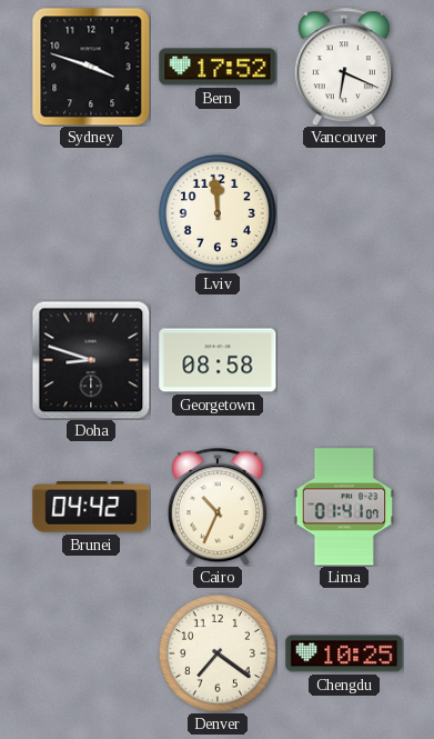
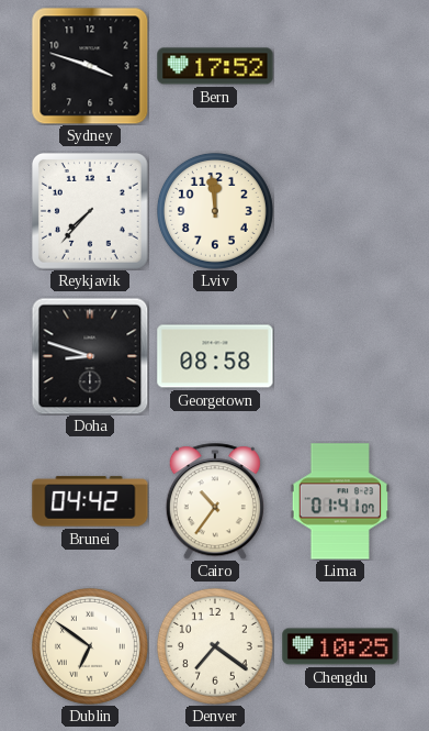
Vancouver: 6:19 -> none
Reykjavik: none -> 7:37
Cairo: 10:34 -> 10:36
Dublin: none -> 6:51
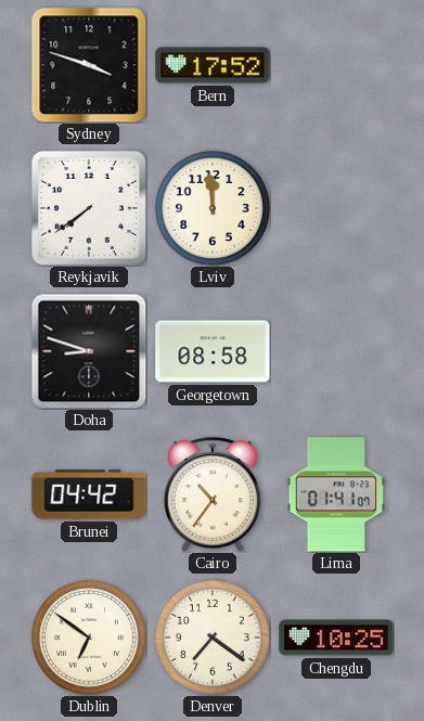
Reykjavik: 7:37 -> 7:39
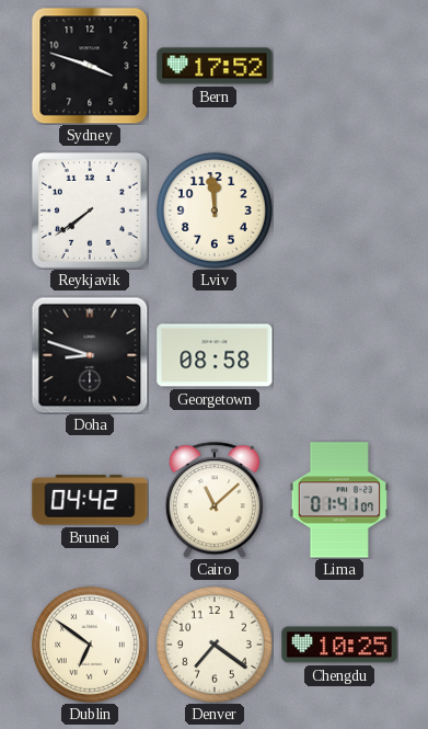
Cairo: 10:36 -> 11:08
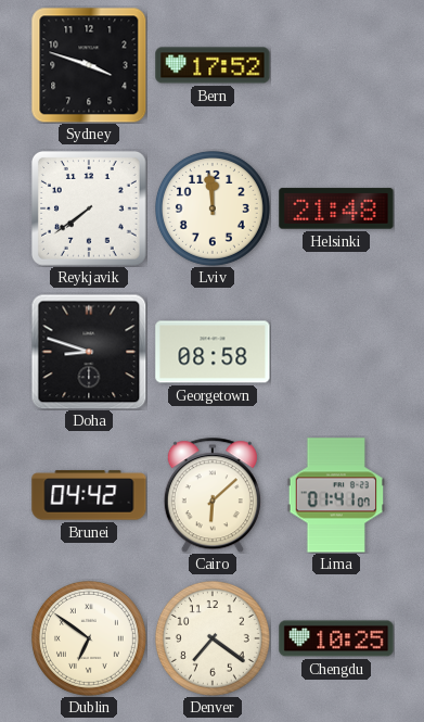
Helsinki: none -> 21:48
Cairo: 11:08 -> 6:08
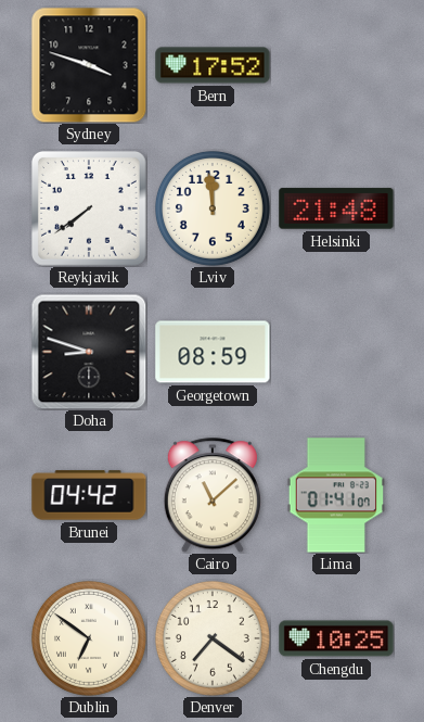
Georgetown: 08:58 -> 08:59
Cairo: 6:08 -> 11:08
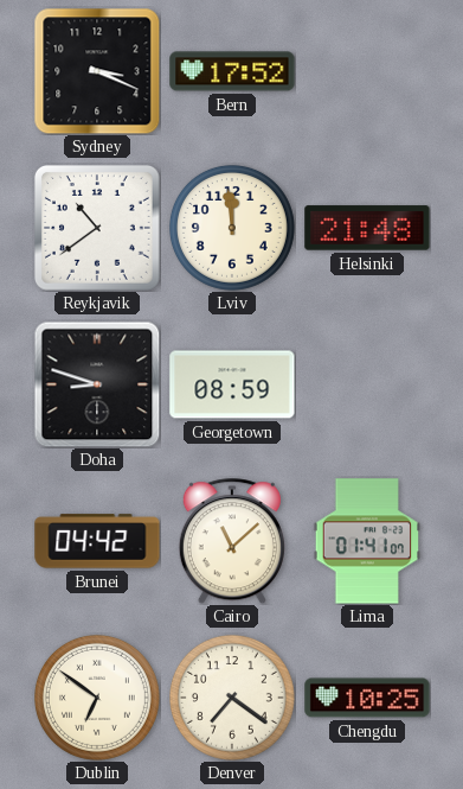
Sydney: 3:48 -> 3:19
Reykjavik: 7:39 -> 10:39
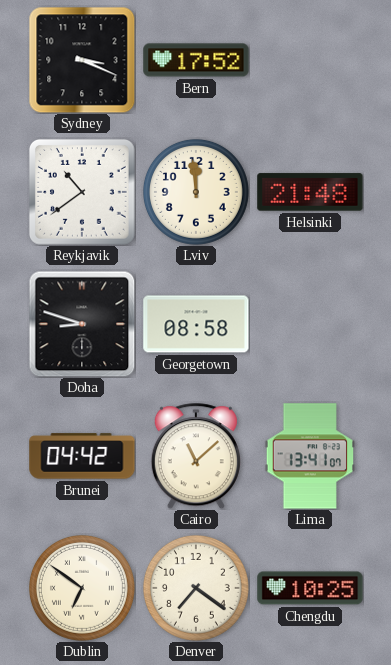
Georgetown: 08:59 -> 08:58
Lima: 01:41 -> 13:41
